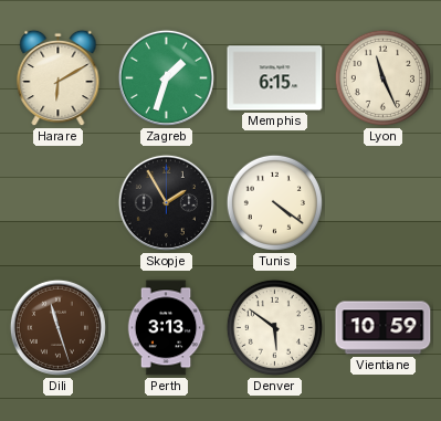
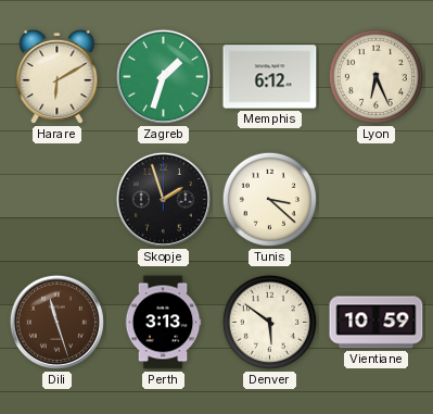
Memphis: 6:15 -> 6:12
Lyon: 11:26 -> 6:26
Skopje: 1:55 -> 1:57
Tunis: 4:21 -> 3:22
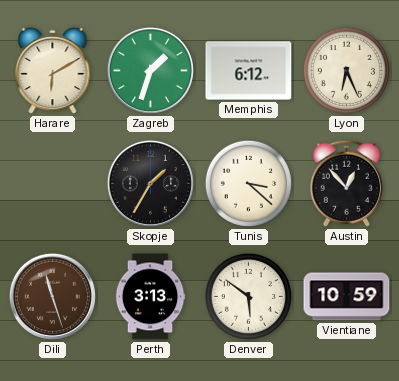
Skopje: 1:57 -> 1:35
Austin: none -> 12:53
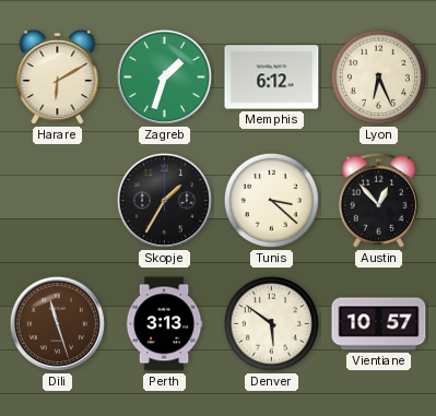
Vientiane: 10:59 -> 10:57
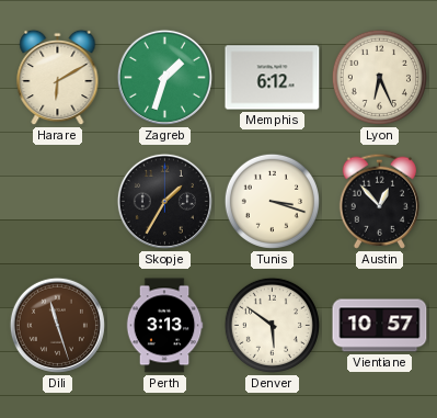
Tunis: 3:22 -> 3:18
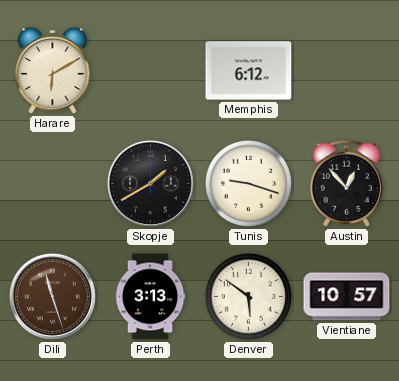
Zagreb: 1:33 -> none
Lyon: 6:26 -> none
Skopje: 1:35 -> 1:40
Tunis: 3:18 -> 9:18
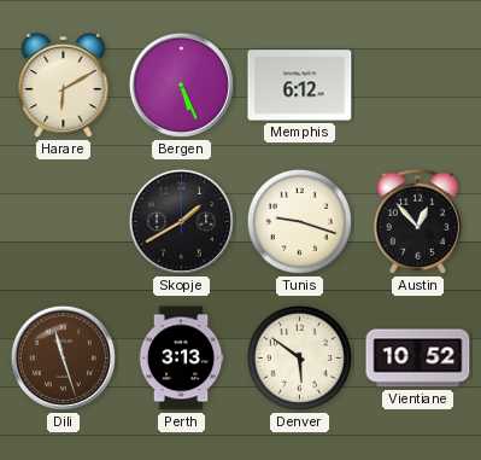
Bergen: none -> 5:26
Vientiane: 10:57 -> 10:52
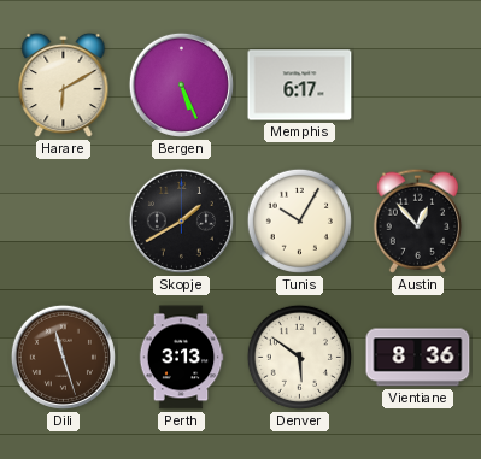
Memphis: 6:12 -> 6:17
Tunis: 9:18 -> 10:05
Vientiane: 10:52 -> 8:36
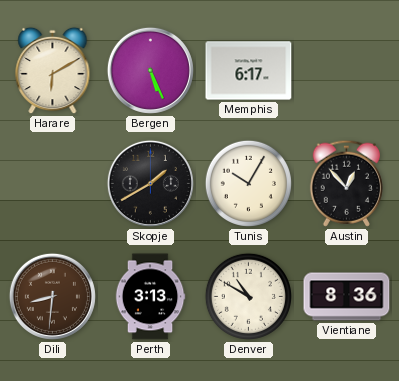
Dili: 11:27 -> 8:31
Denver: 5:51 -> 10:50
